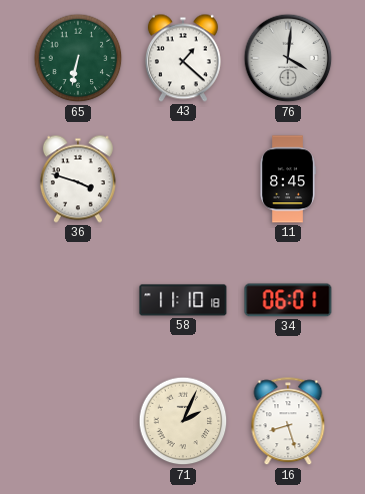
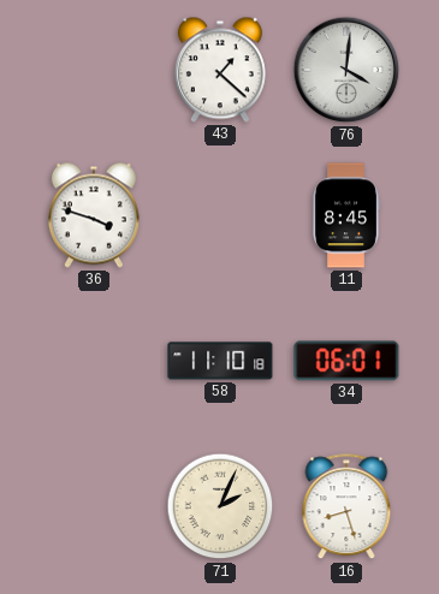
65: 6:32 -> none
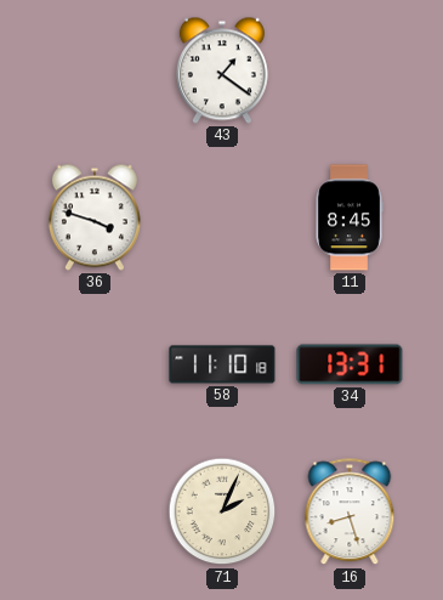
43: 1:22 -> 1:21
76: 4:01 -> none
34: 06:01 -> 13:31
